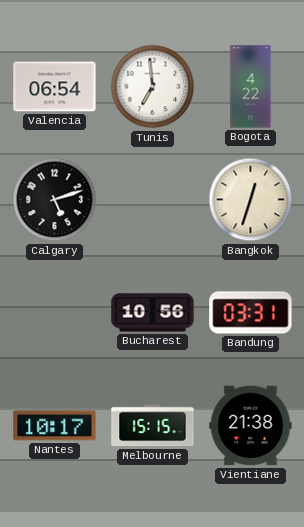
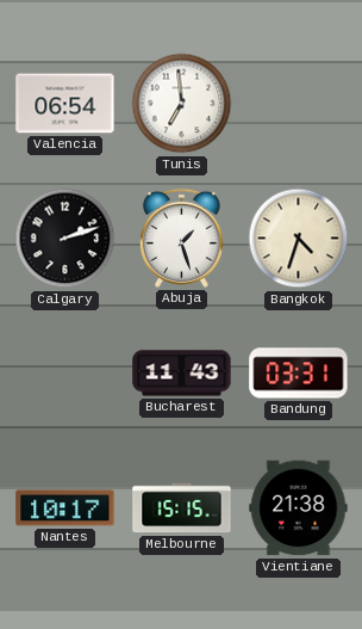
Bogota: 4:22 -> none
Calgary: 5:12 -> 2:12
Abuja: none -> 1:27
Bangkok: 12:33 -> 4:33
Bucharest: 10:56 -> 11:43
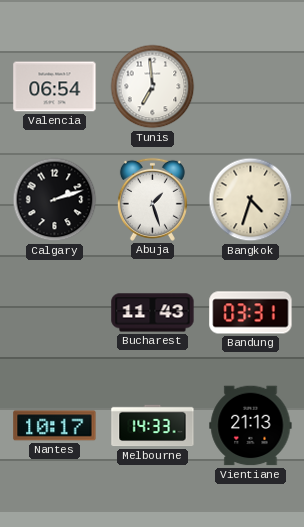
Melbourne: 15:15 -> 14:33
Vientiane: 21:38 -> 21:13
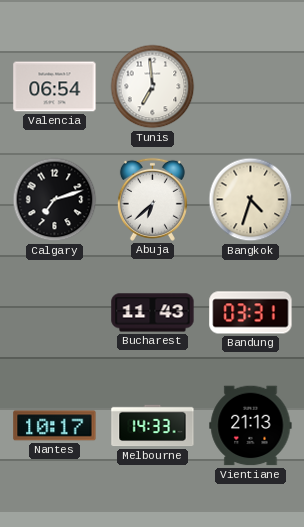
Calgary: 2:12 -> 7:12
Abuja: 1:27 -> 6:38
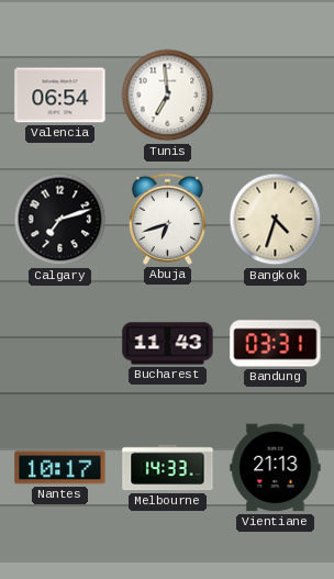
Abuja: 6:38 -> 6:42
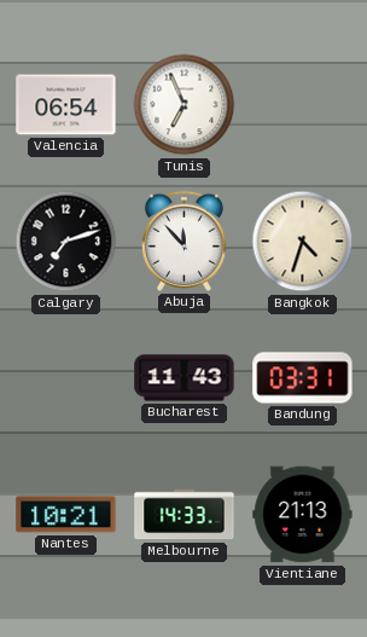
Tunis: 6:59 -> 6:56
Abuja: 6:42 -> 11:53
Nantes: 10:17 -> 10:21
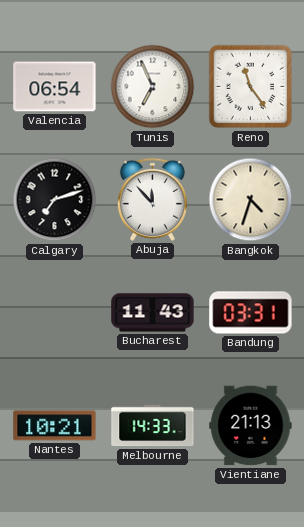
Reno: none -> 11:24
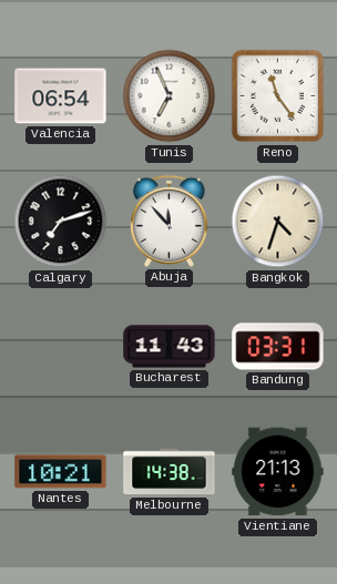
Melbourne: 14:33 -> 14:38
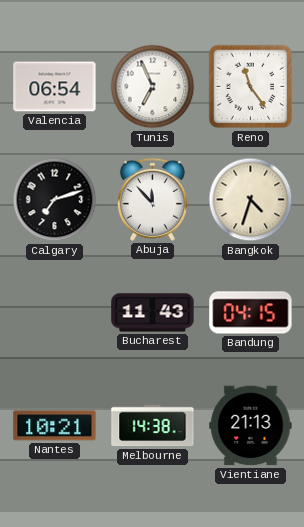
Bandung: 03:31 -> 04:15
